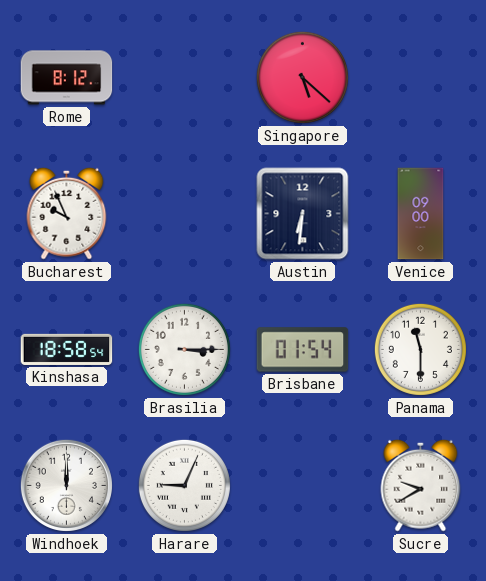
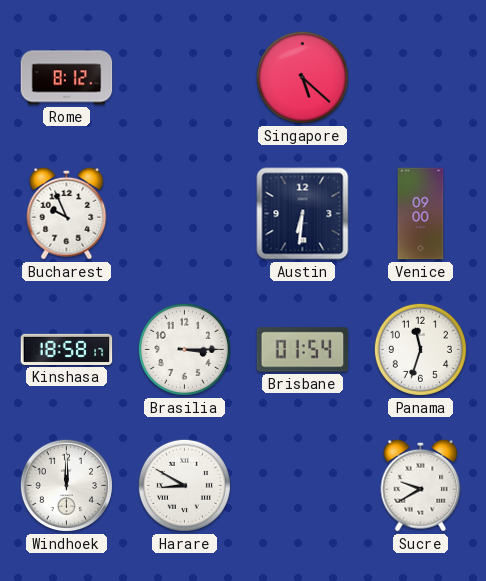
Kinshasa: 18:58:54 -> 18:58:17
Panama: 11:30 -> 11:33
Harare: 9:04 -> 8:50
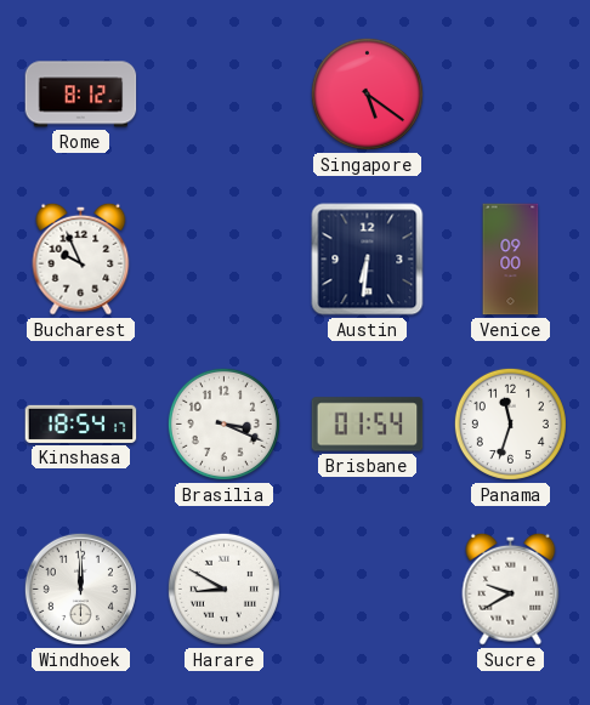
Singapore: 5:22 -> 5:21
Kinshasa: 18:58 -> 18:54
Brasilia: 3:15 -> 3:19
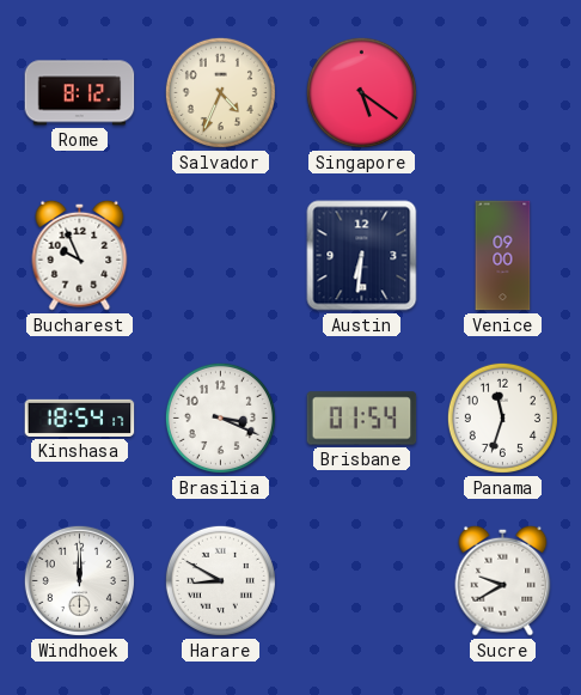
Salvador: none -> 4:34
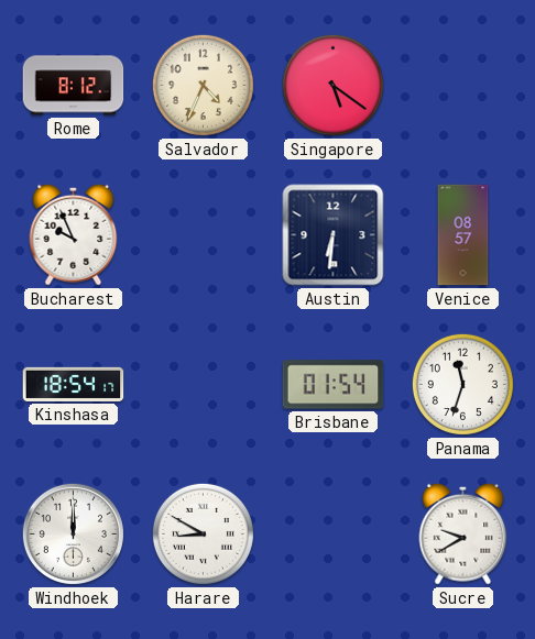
Venice: 09:00 -> 08:57
Brasilia: 3:19 -> none
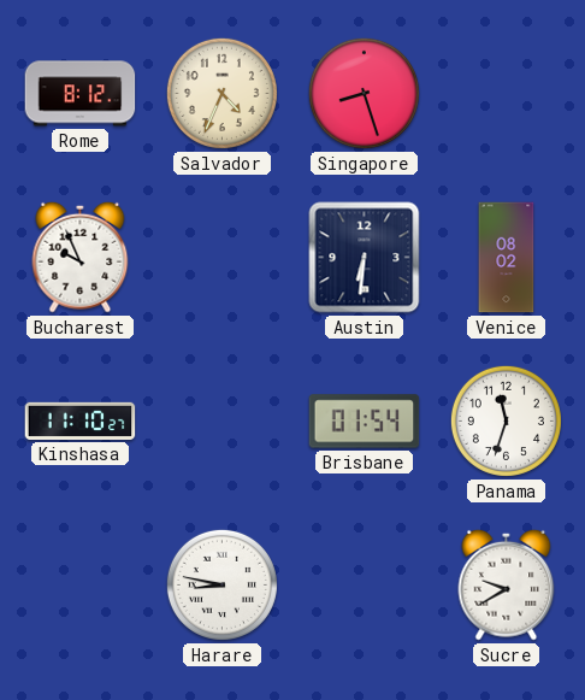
Singapore: 5:21 -> 8:27
Venice: 08:57 -> 08:02
Kinshasa: 18:54 -> 11:10
Windhoek: 12:00 -> none
Harare: 8:50 -> 8:47
